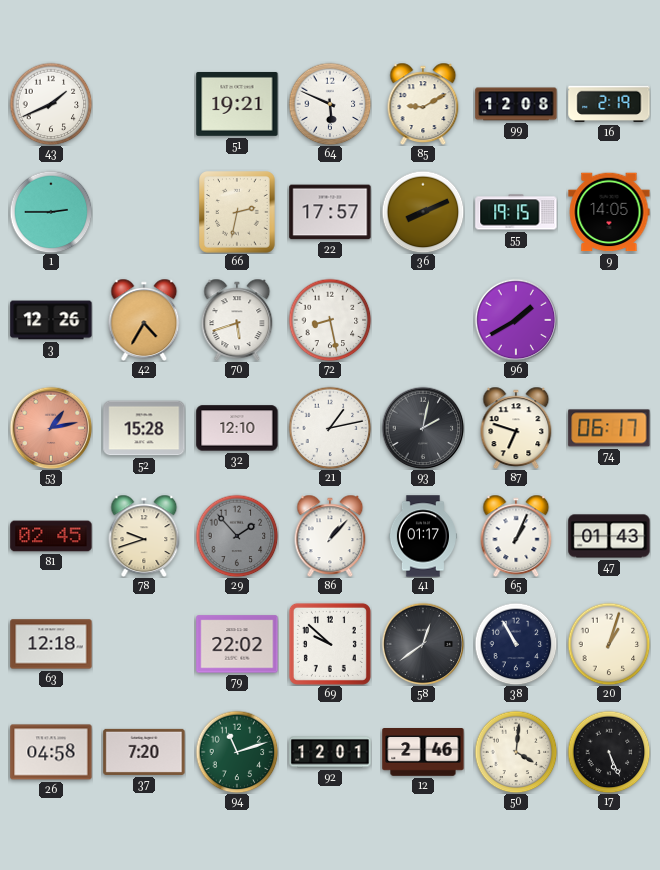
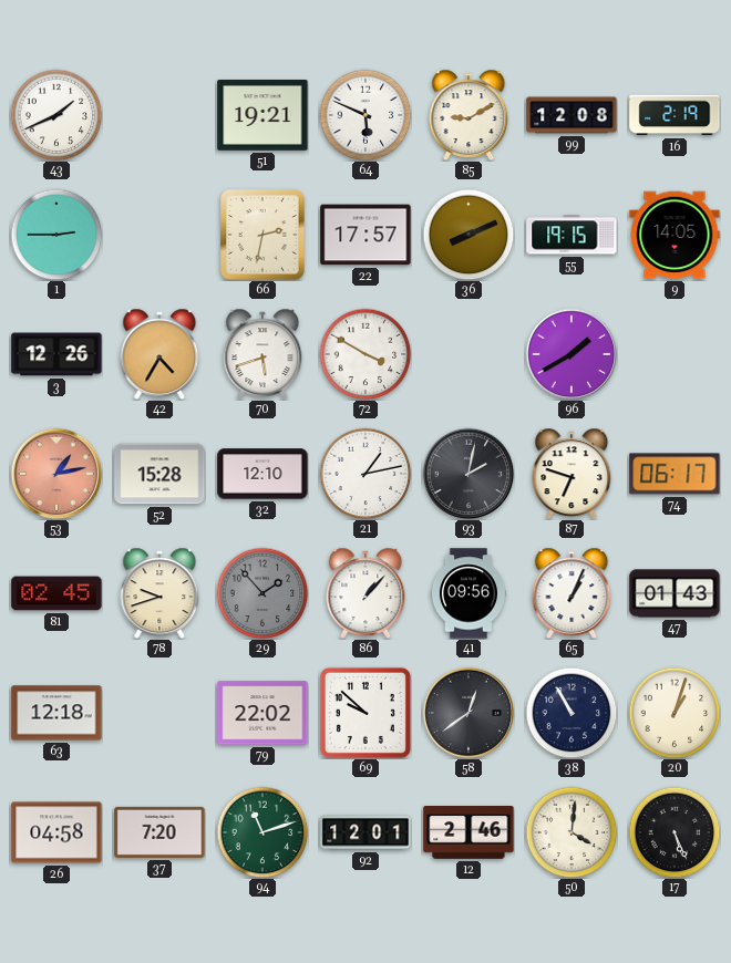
72: 8:28 -> 3:50
41: 01:17 -> 09:56
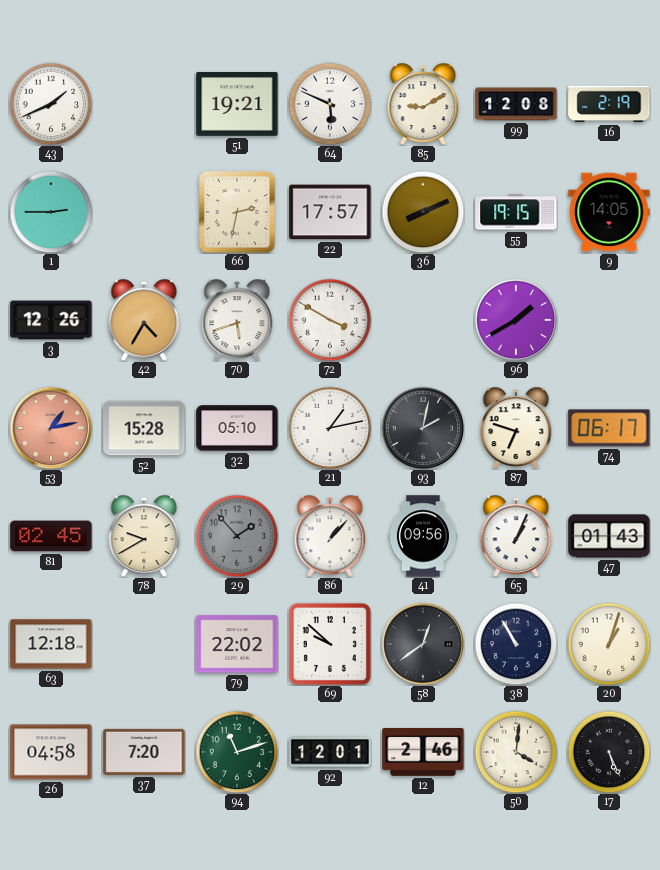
32: 12:10 -> 05:10
78: 9:42 -> 9:40
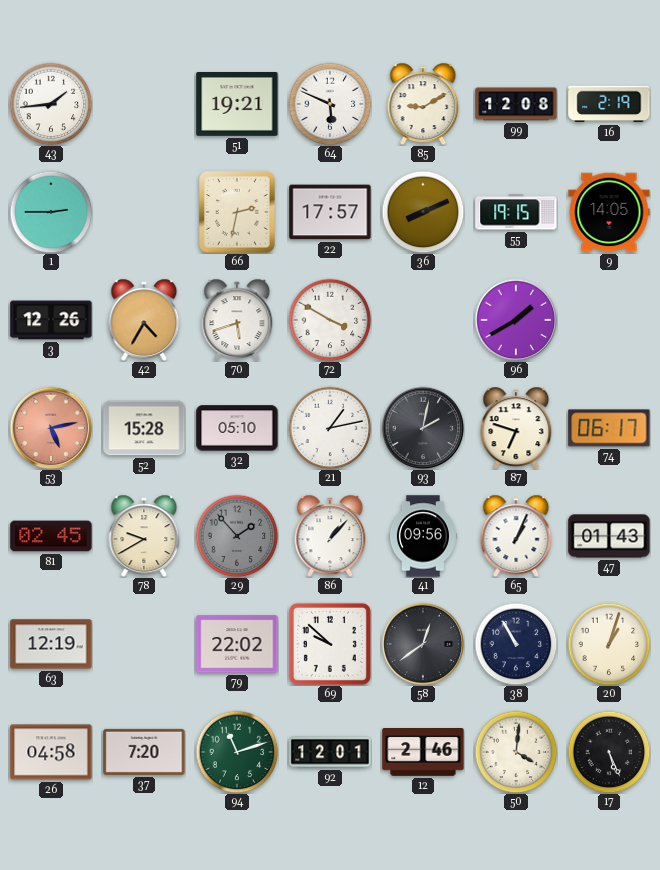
43: 1:41 -> 1:44
53: 1:13 -> 5:13
63: 12:18 -> 12:19
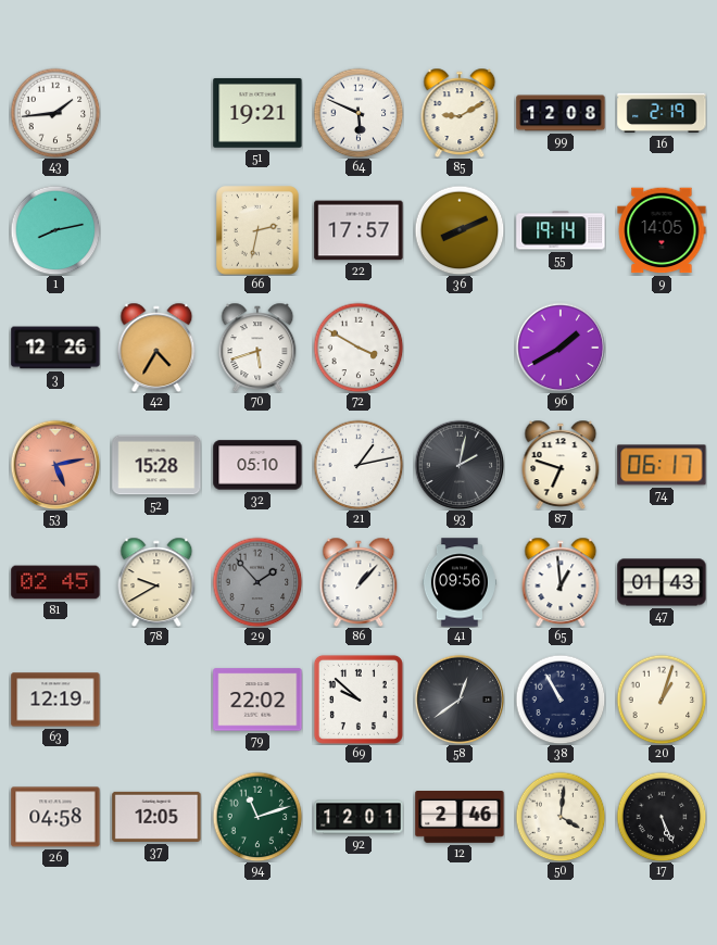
1: 2:45 -> 8:13
55: 19:15 -> 19:14
65: 1:04 -> 12:59
37: 7:20 -> 12:05
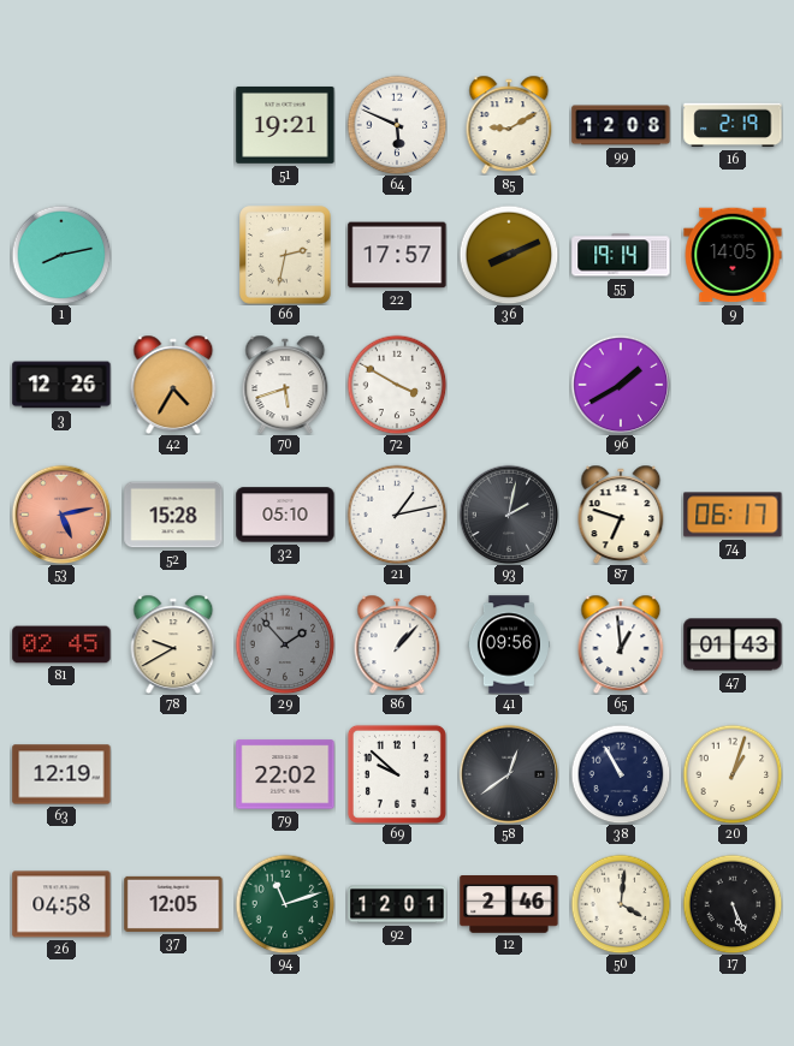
43: 1:44 -> none
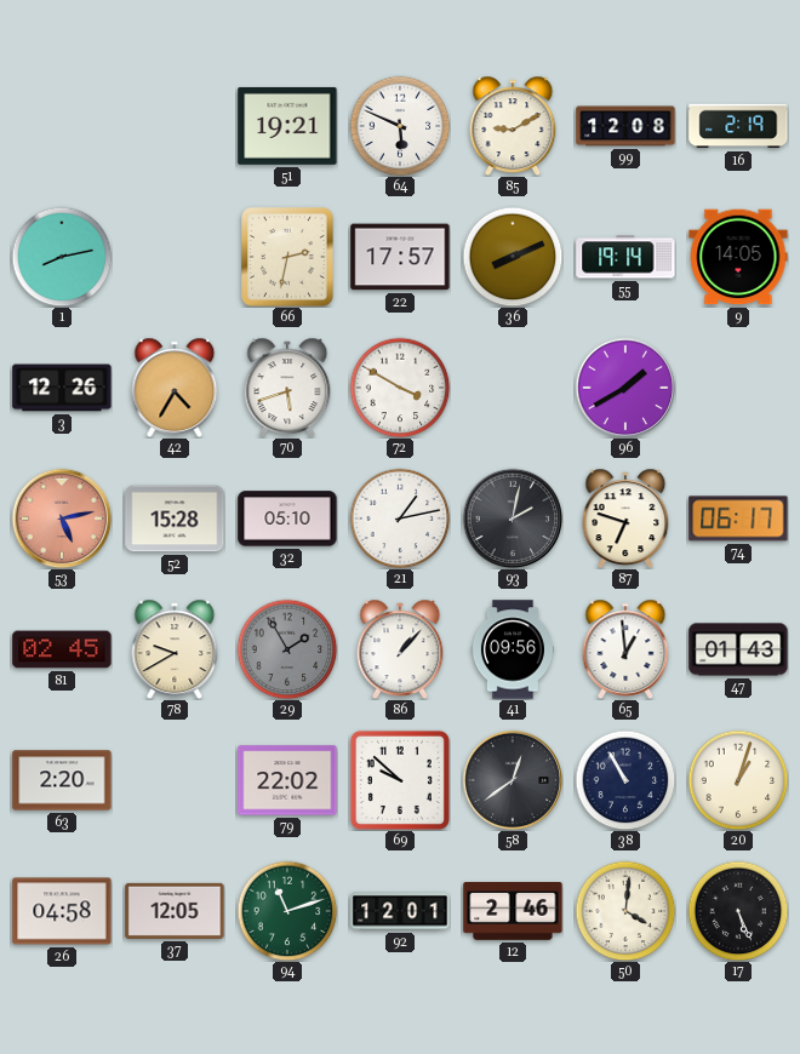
29: 1:53 -> 1:55
63: 12:19 -> 2:20
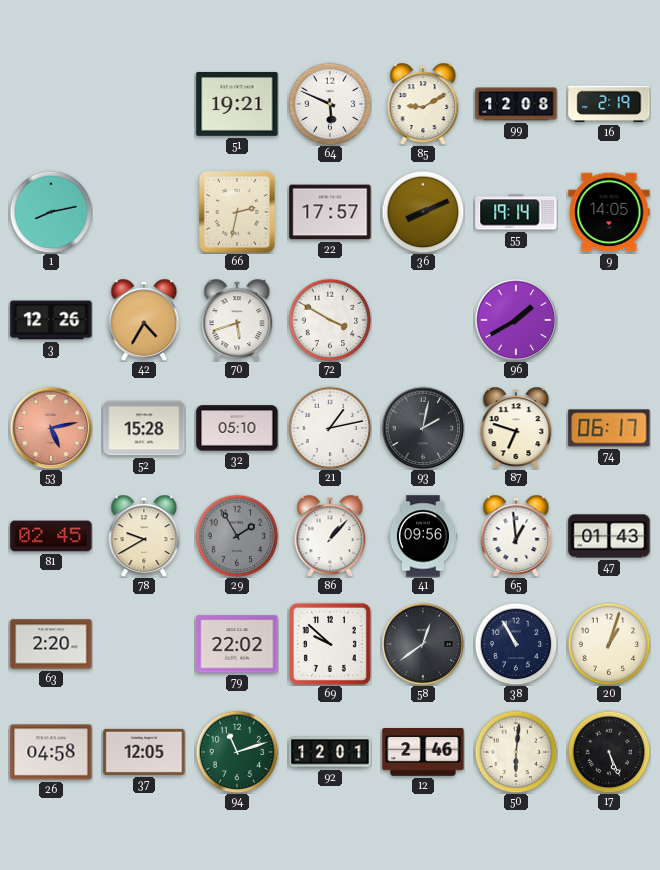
50: 4:01 -> 6:01
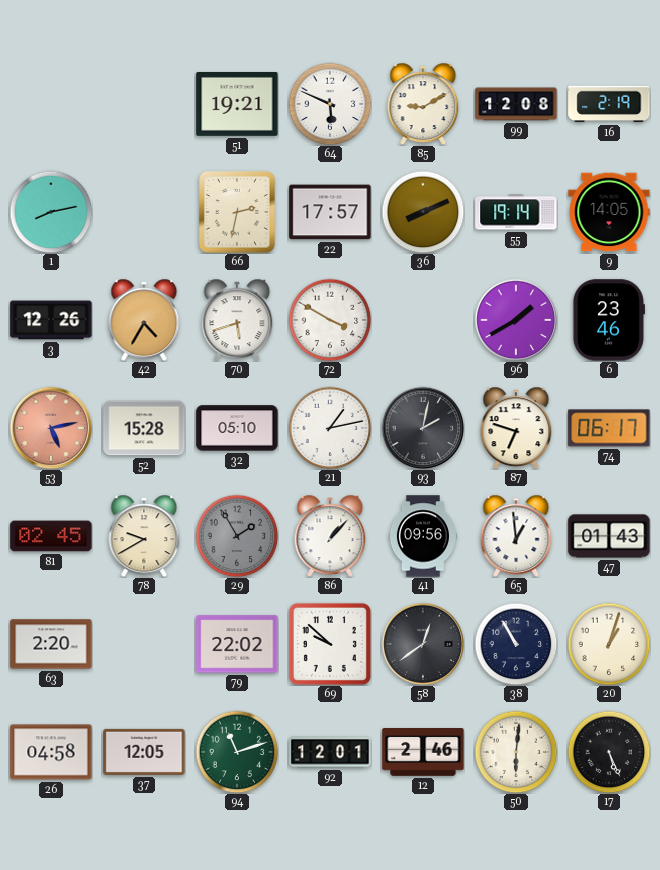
6: none -> 23:46
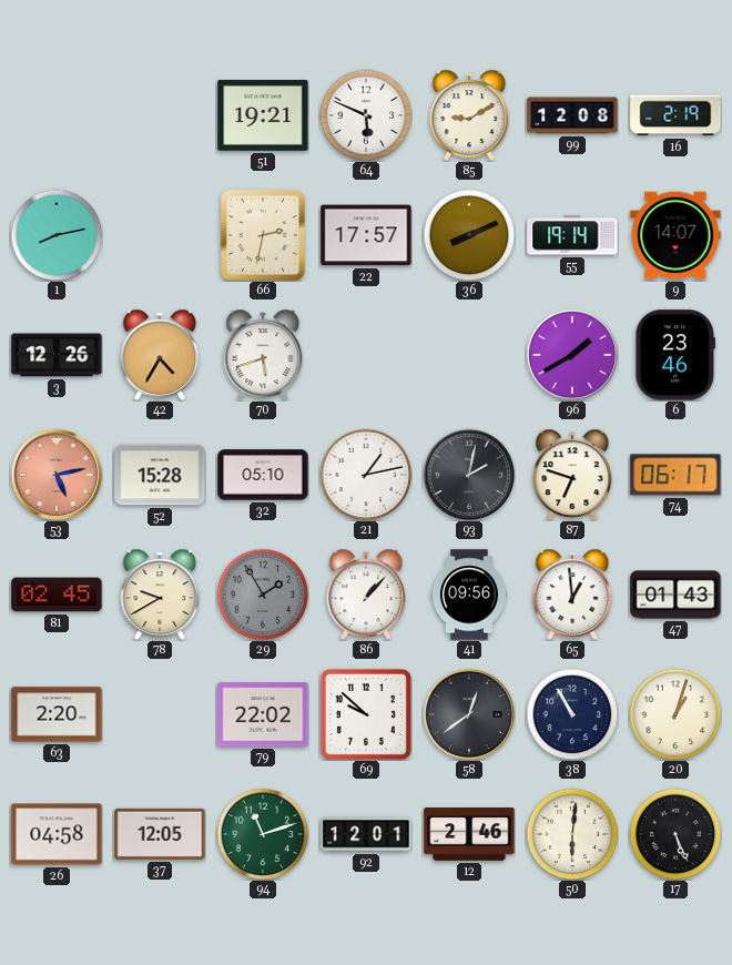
9: 14:05 -> 14:07
72: 3:50 -> none
